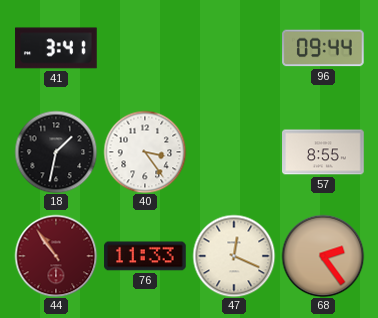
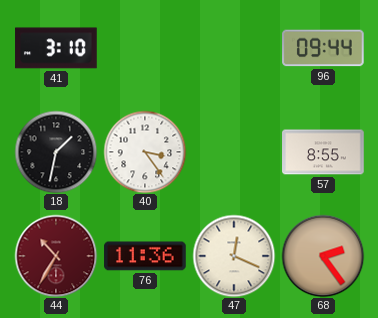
41: 3:41 -> 3:10
44: 10:54 -> 10:35
76: 11:33 -> 11:36
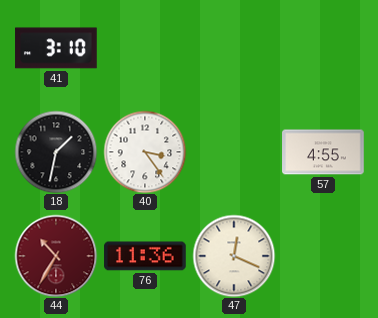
96: 09:44 -> none
57: 8:55 -> 4:55
68: 2:24 -> none
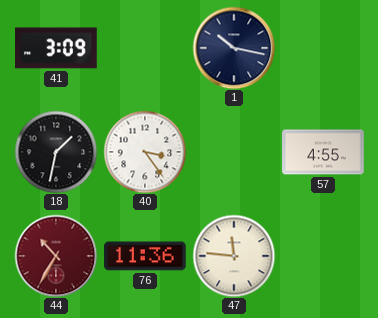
41: 3:10 -> 3:09
1: none -> 10:17
47: 12:19 -> 11:46
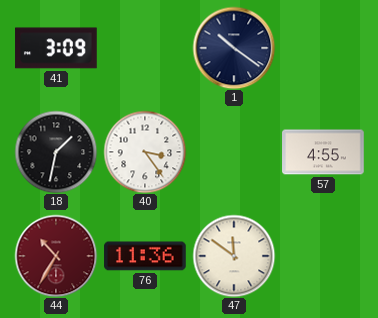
1: 10:17 -> 10:21
47: 11:46 -> 11:51
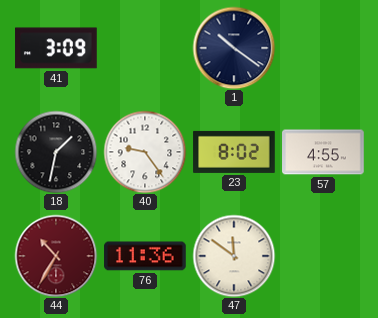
40: 3:24 -> 9:24
23: none -> 8:02
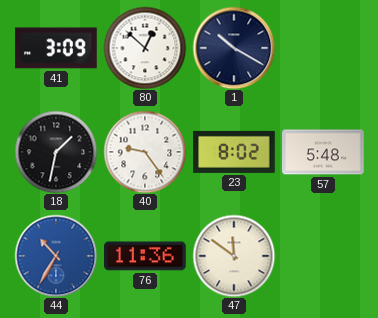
80: none -> 12:52
1: 10:21 -> 10:20
57: 4:55 -> 5:48
44 dial: burgundy -> blue
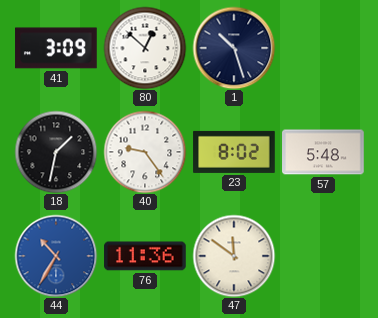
1: 10:20 -> 10:27
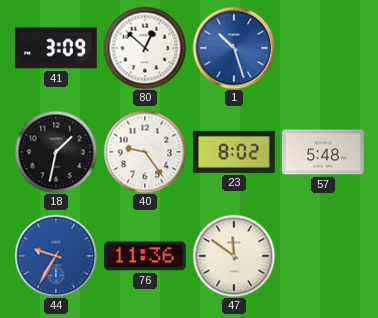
1 dial: navy -> blue
44: 10:35 -> 9:35
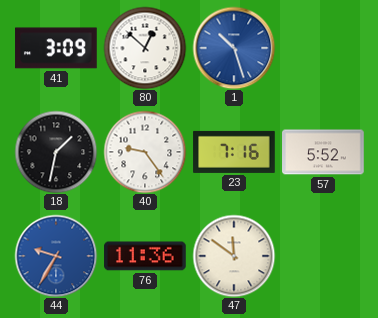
23: 8:02 -> 7:16
57: 5:48 -> 5:52
